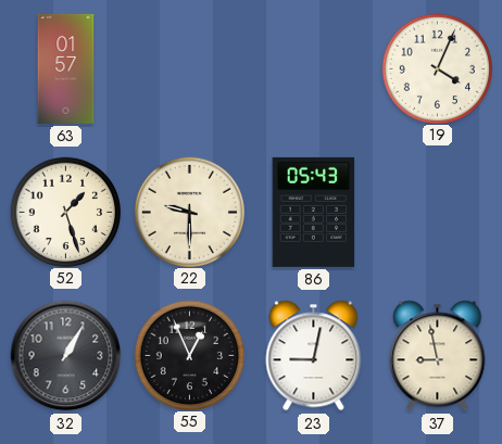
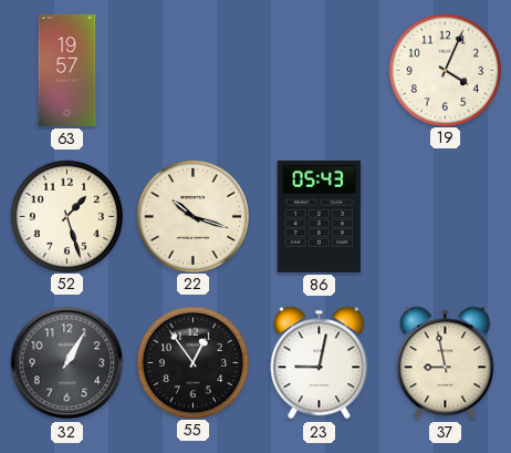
63: 01:57 -> 19:57
22: 9:30 -> 10:18
55: 12:56 -> 12:54
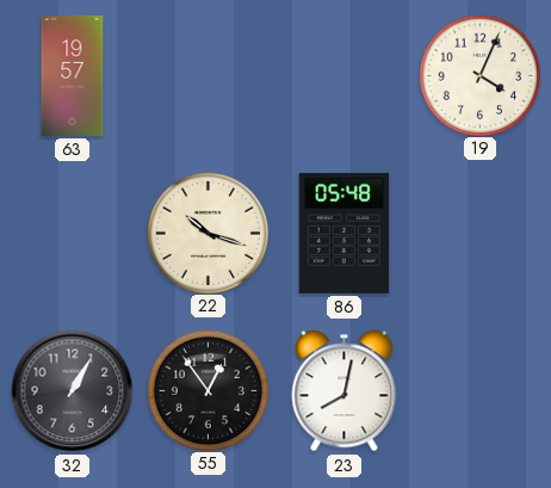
52: 1:27 -> none
86: 05:43 -> 05:48
23: 9:02 -> 8:02
37: 8:58 -> none
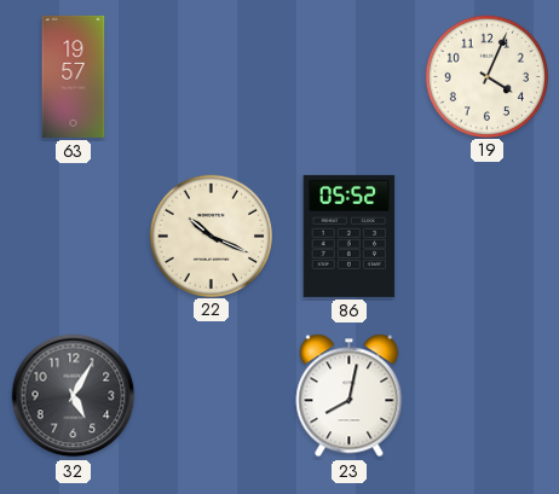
22: 10:18 -> 10:19
86: 05:48 -> 05:52
32: 1:05 -> 5:05
55: 12:54 -> none
